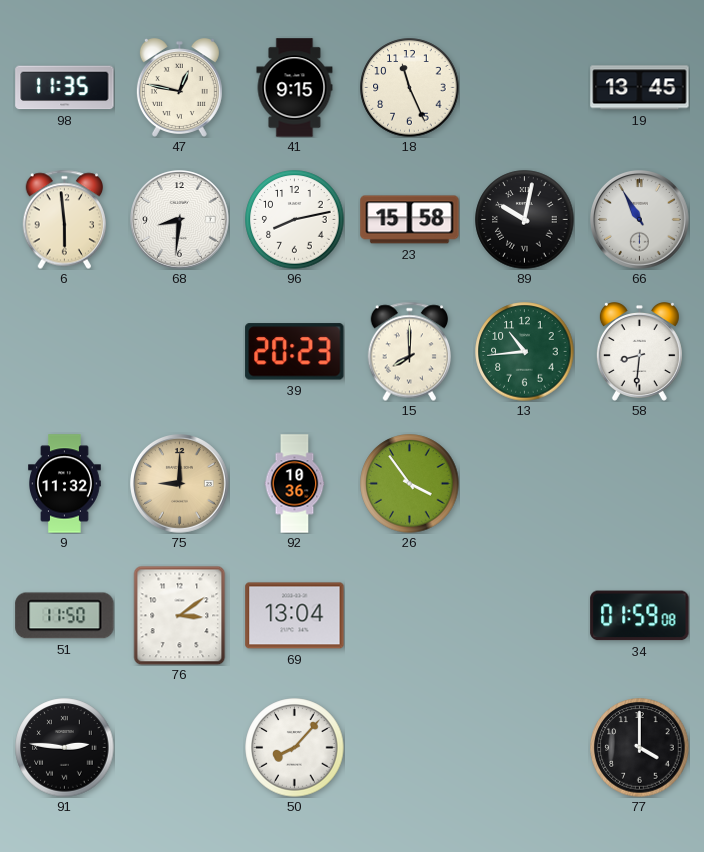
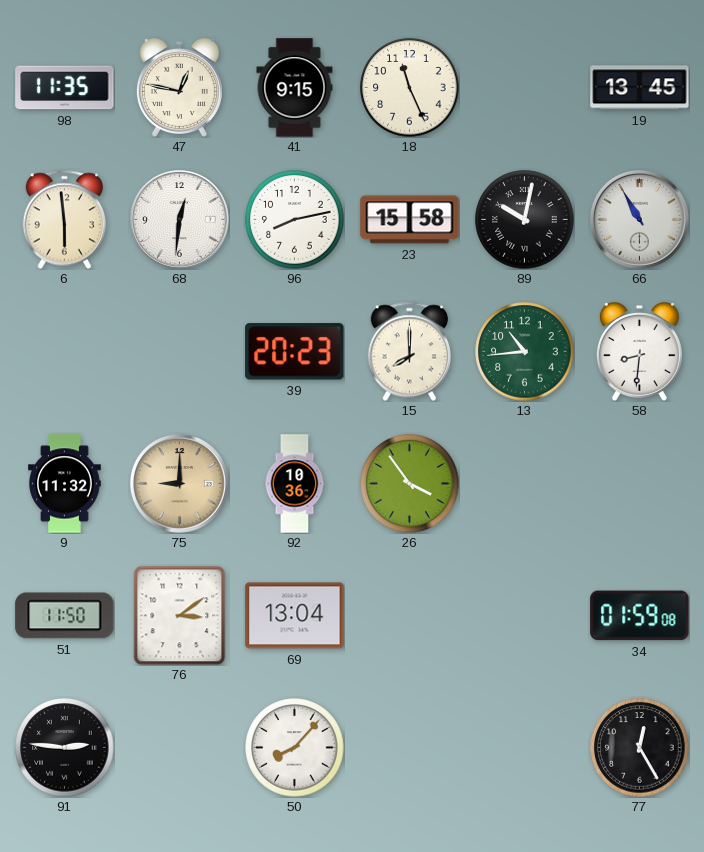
68: 8:31 -> 12:31
77: 4:00 -> 12:25
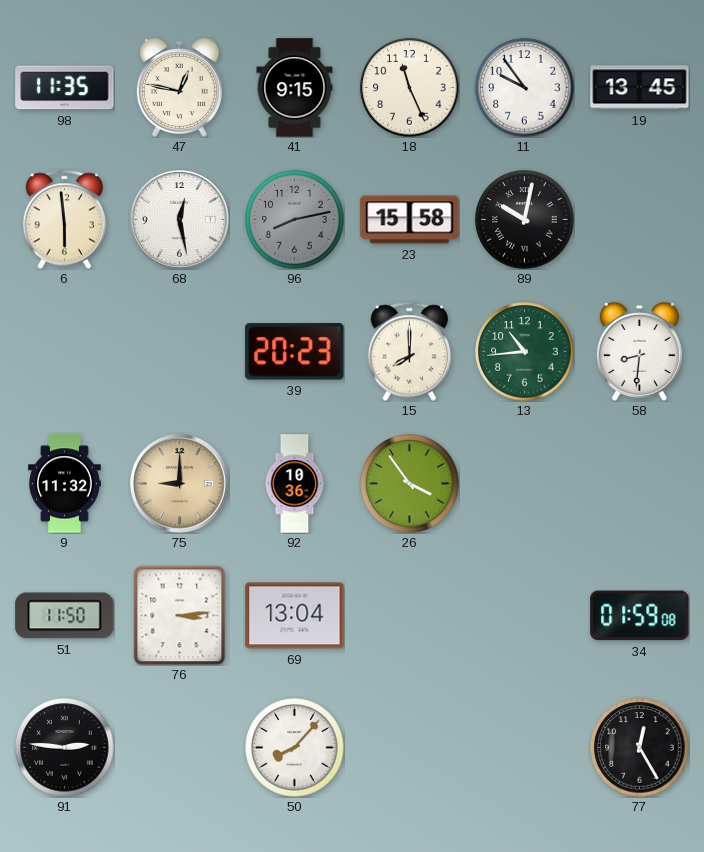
11: none -> 9:54
68: 12:31 -> 12:28
96 dial: white -> grey
66: 10:55 -> none
76: 3:09 -> 3:14
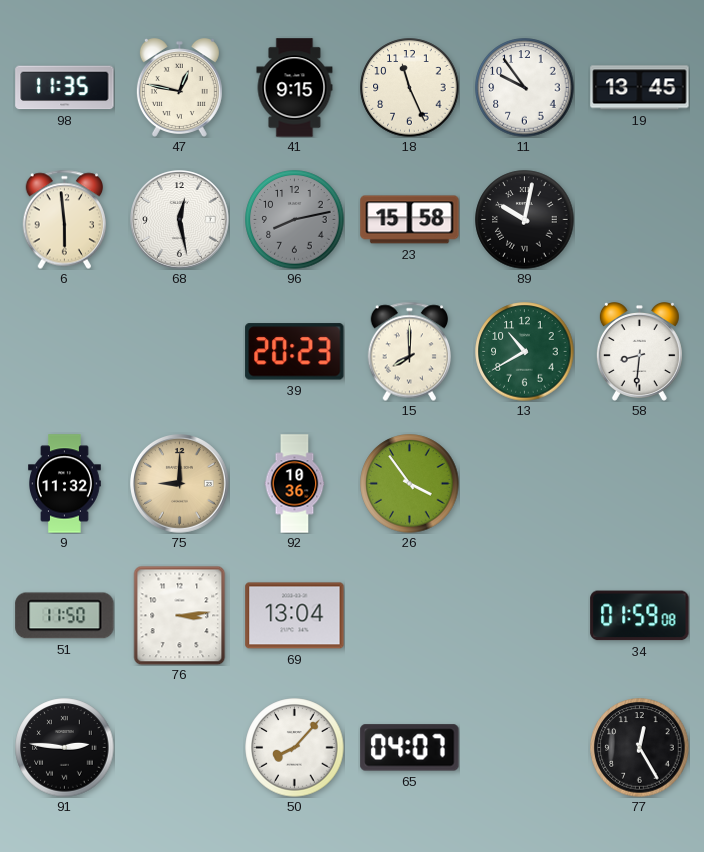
13: 10:44 -> 10:40
65: none -> 04:07
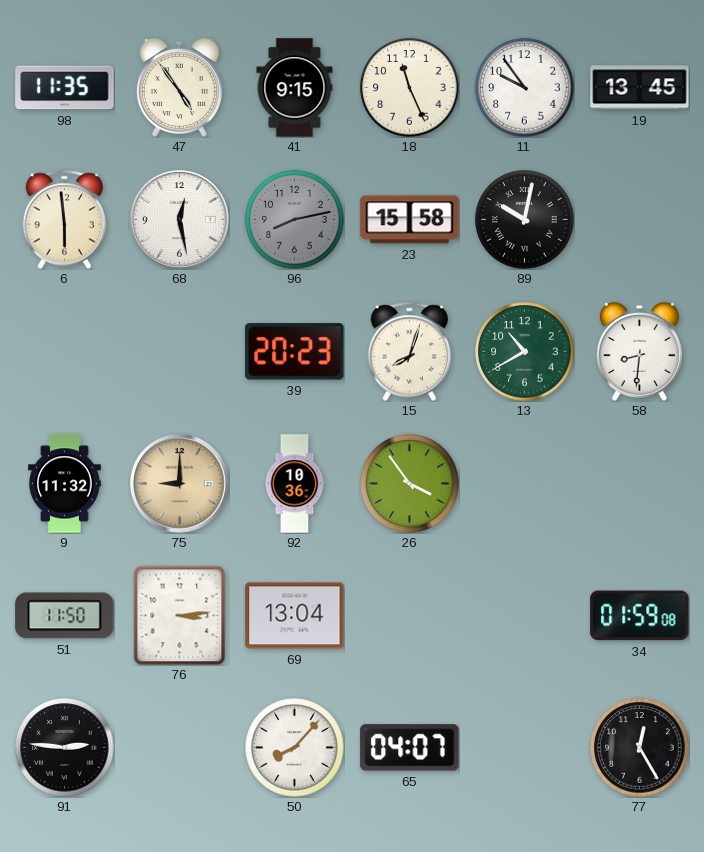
47: 12:47 -> 4:54
15: 8:00 -> 8:03
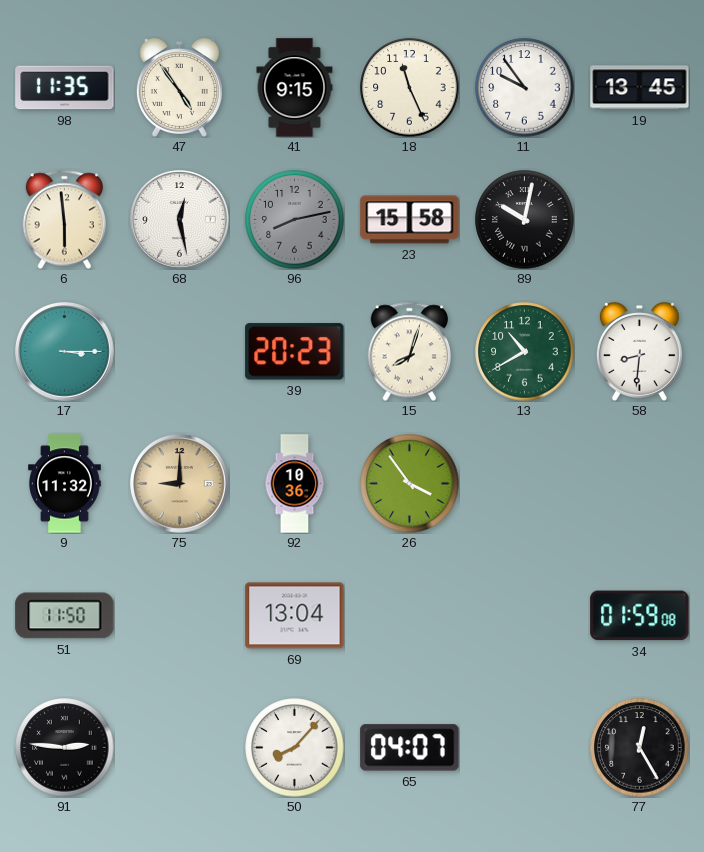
17: none -> 3:15
76: 3:14 -> none
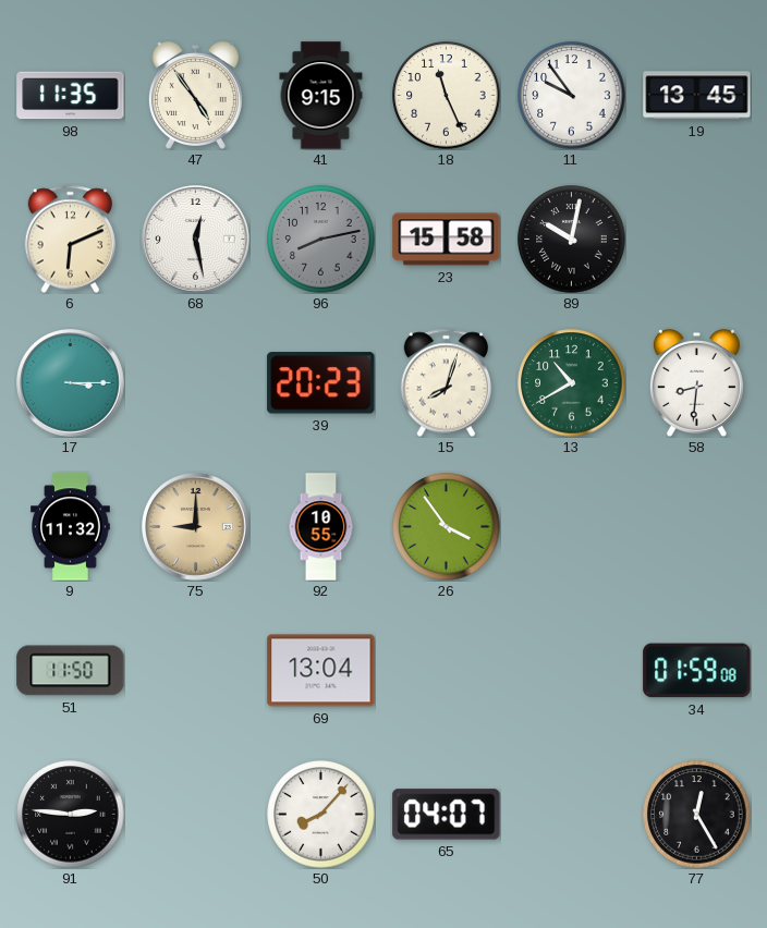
6: 5:59 -> 6:11
92: 10:36 -> 10:55
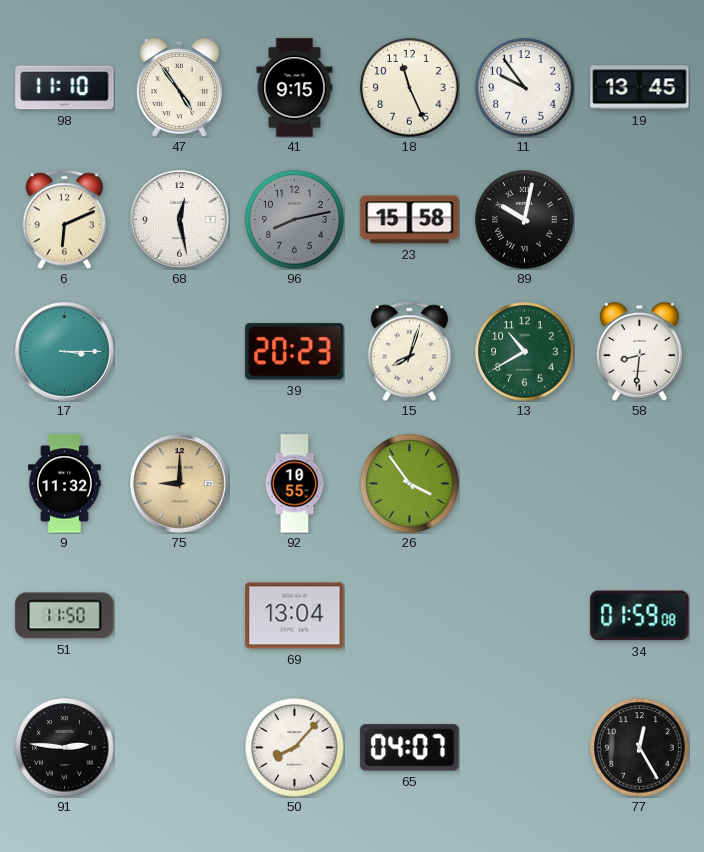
98: 11:35 -> 11:10
